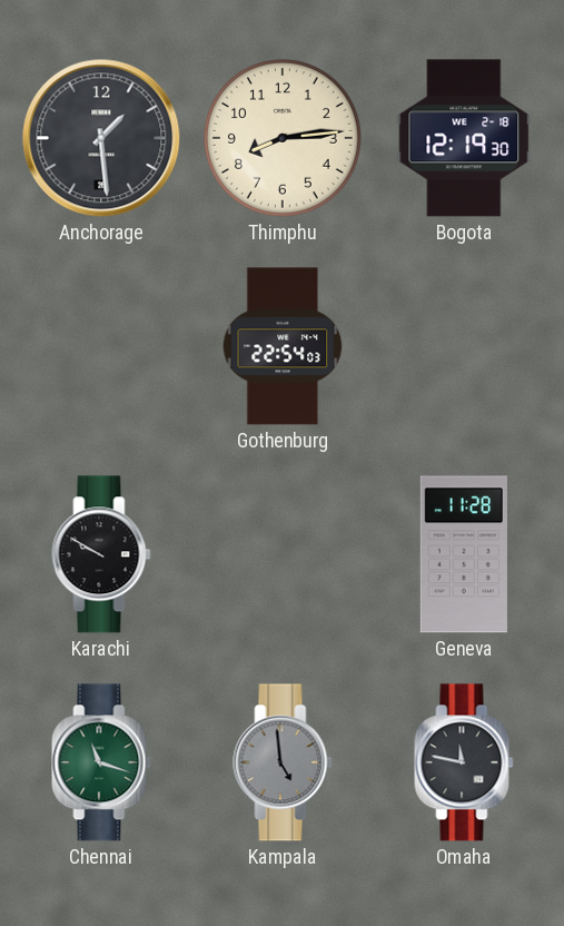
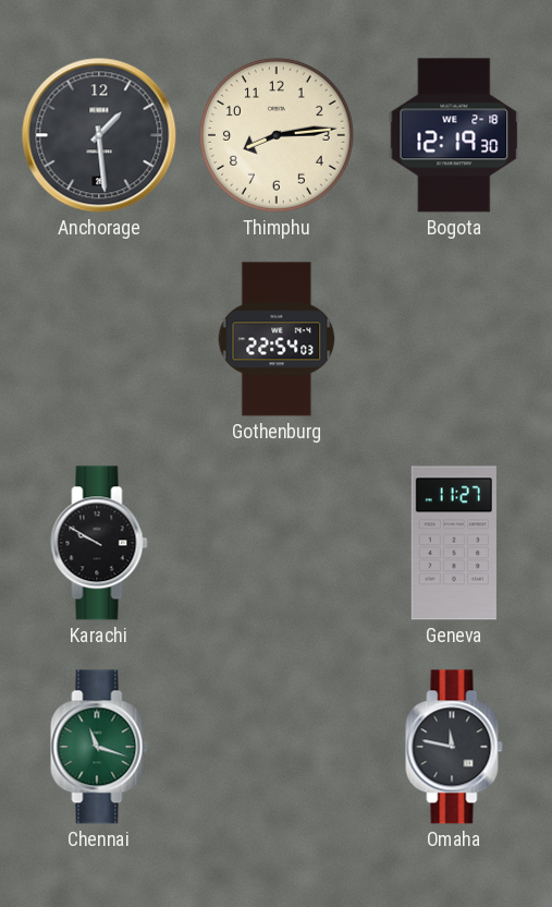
Geneva: 11:28 -> 11:27
Kampala: 4:59 -> none
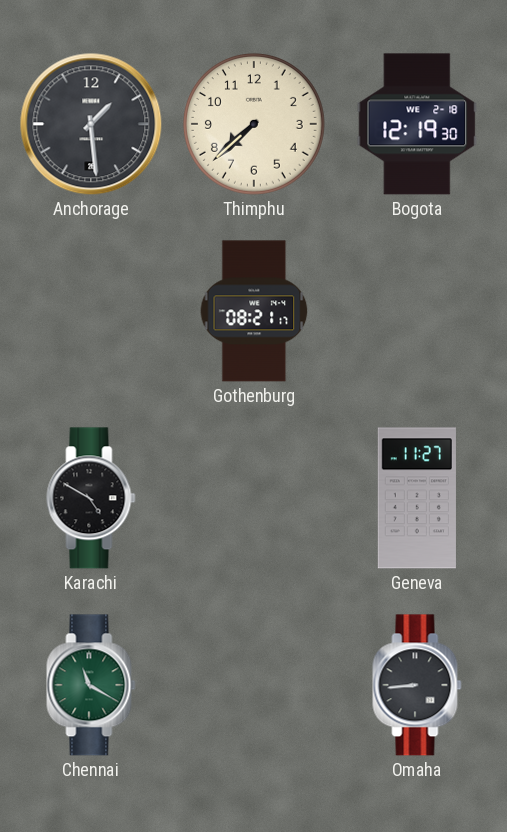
Thimphu: 8:14 -> 7:38
Gothenburg: 22:54 -> 08:21
Karachi: 9:50 -> 4:50
Chennai: 11:18 -> 11:20
Omaha: 11:47 -> 8:44
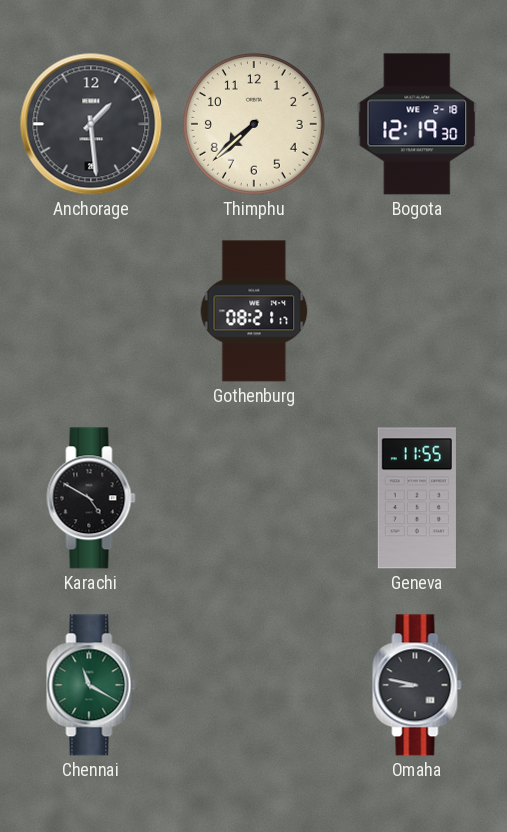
Geneva: 11:27 -> 11:55
Omaha: 8:44 -> 8:47
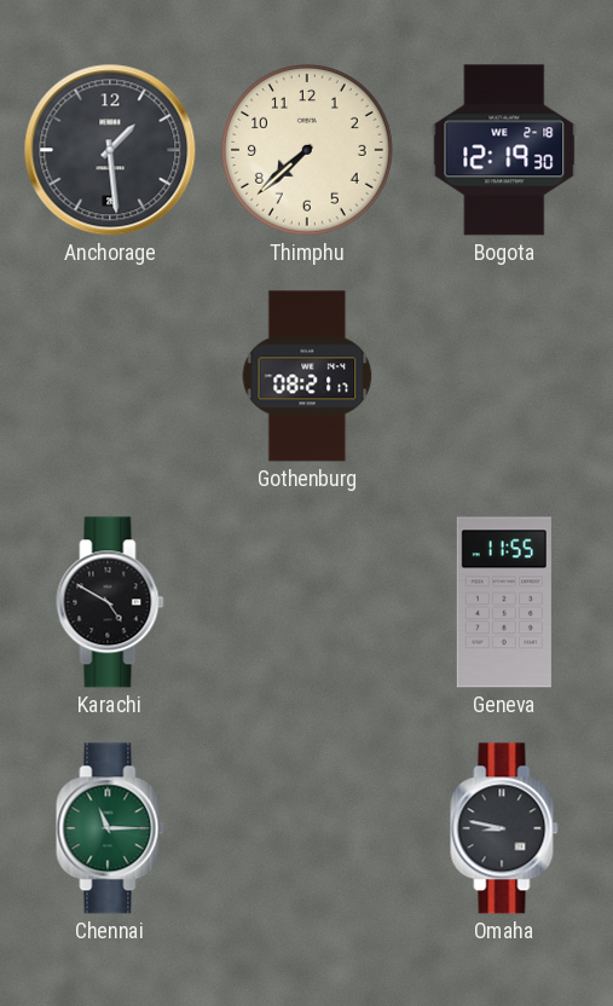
Chennai: 11:20 -> 11:15
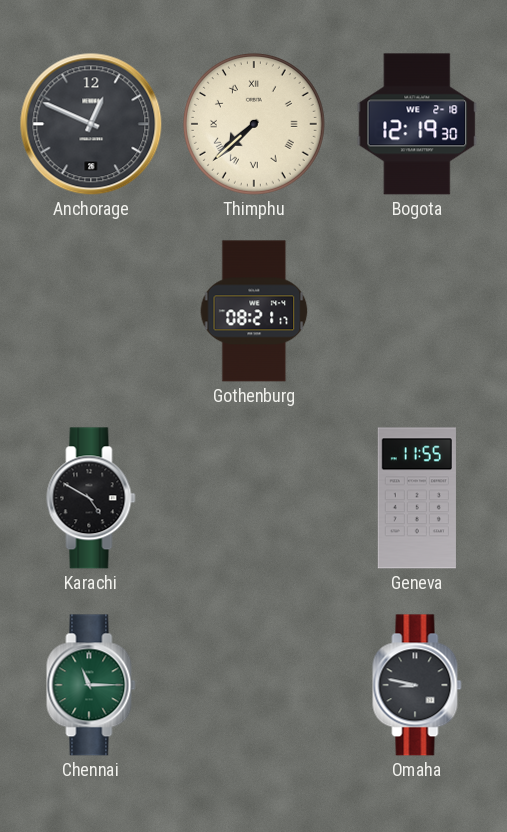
Anchorage: 1:29 -> 12:49
Thimphu numerals: Arabic -> Roman
